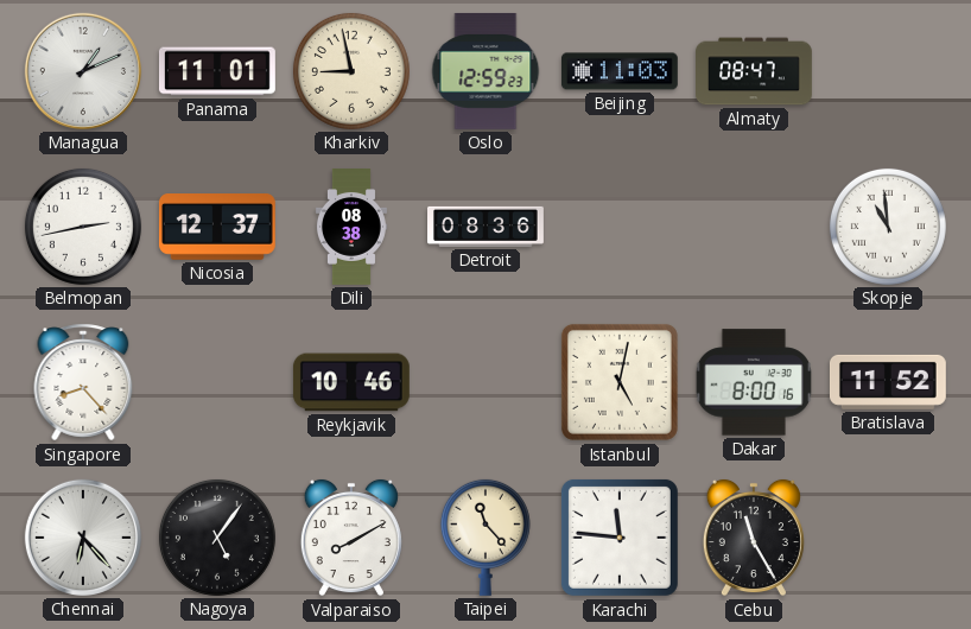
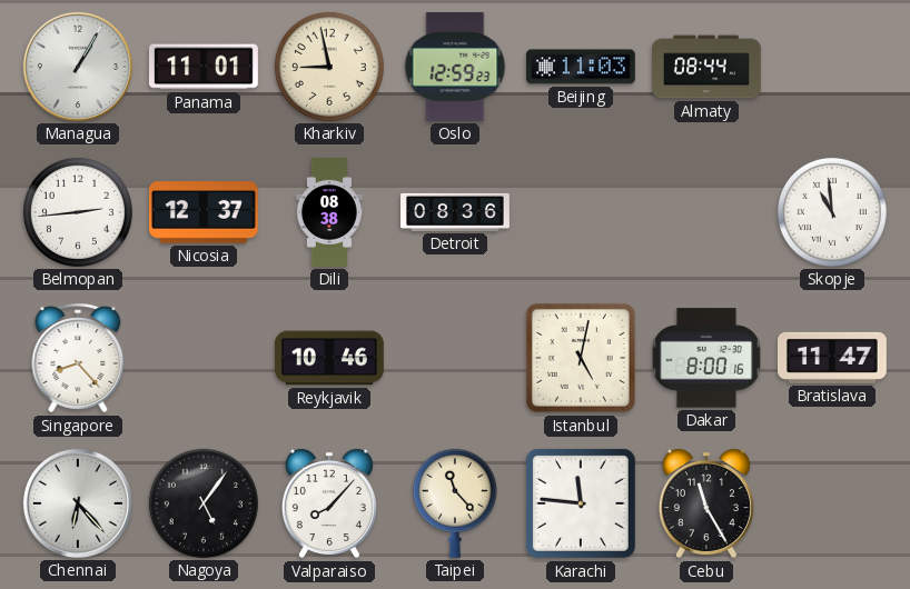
Managua: 1:11 -> 1:05
Almaty: 08:47 -> 08:44
Belmopan: 2:43 -> 2:44
Bratislava: 11:52 -> 11:47
Valparaiso: 8:10 -> 8:07
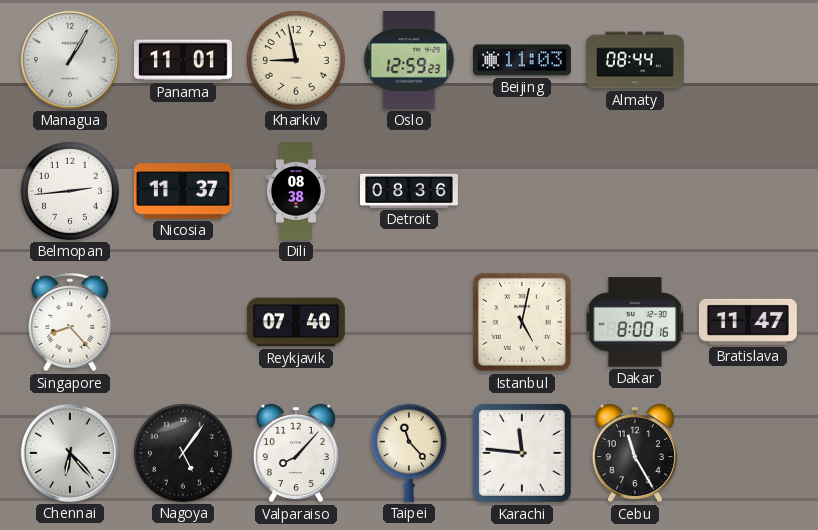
Nicosia: 12:37 -> 11:37
Skopje: 10:59 -> none
Reykjavik: 10:46 -> 07:40
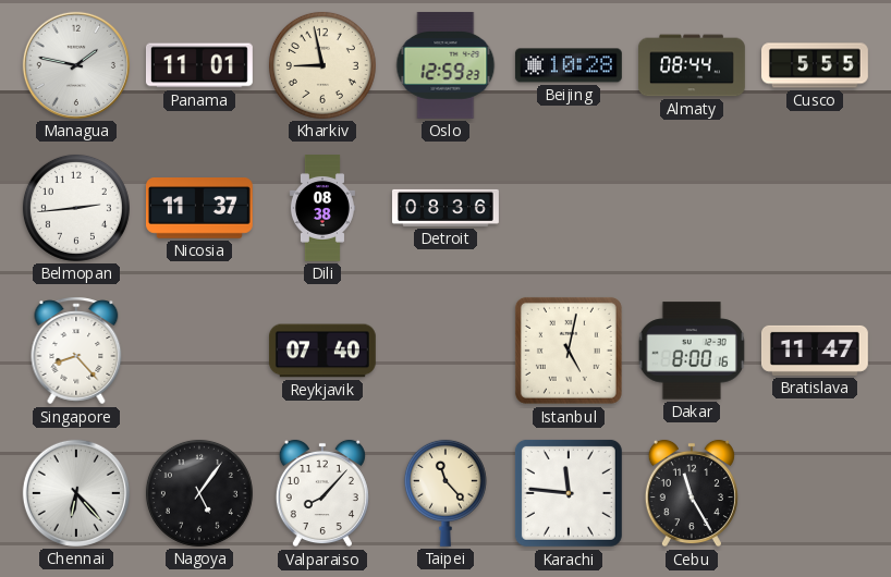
Managua: 1:05 -> 1:47
Beijing: 11:03 -> 10:28
Cusco: none -> 5:55
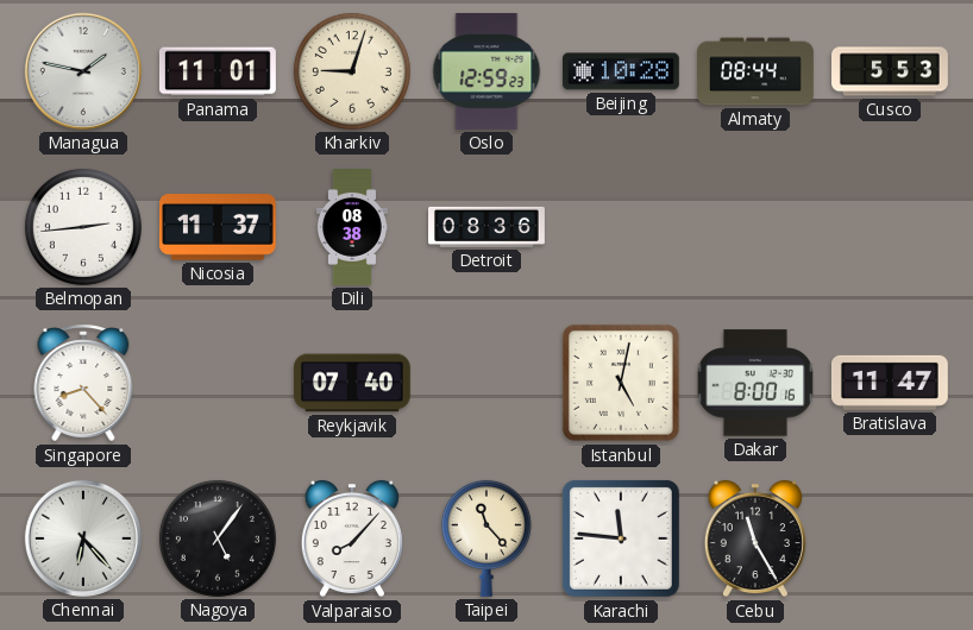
Kharkiv: 8:58 -> 9:03
Cusco: 5:55 -> 5:53
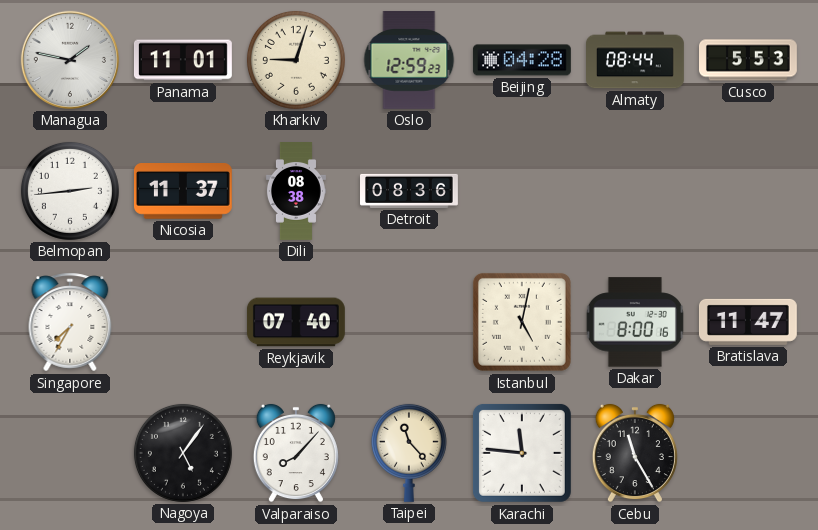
Beijing: 10:28 -> 04:28
Singapore: 8:23 -> 7:35
Chennai: 6:23 -> none
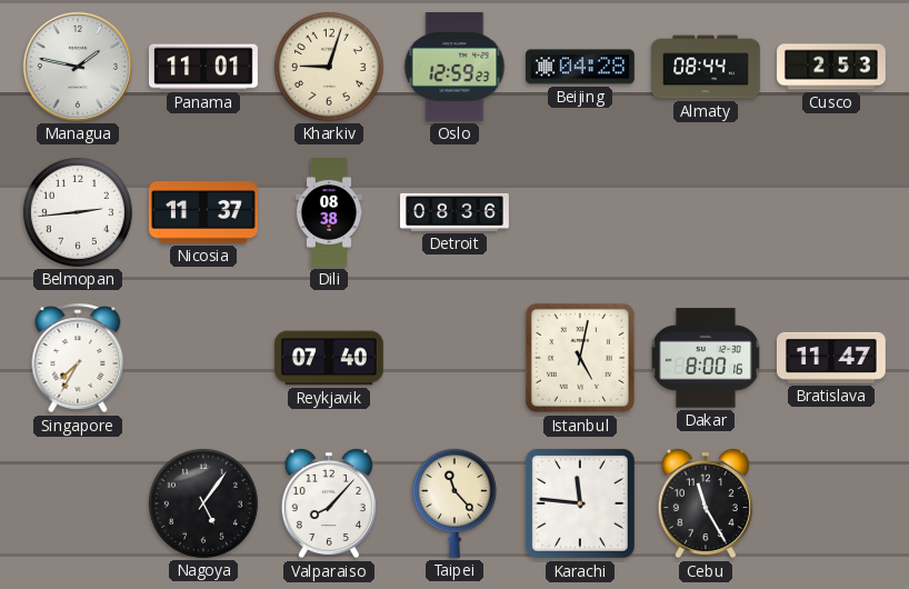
Cusco: 5:53 -> 2:53
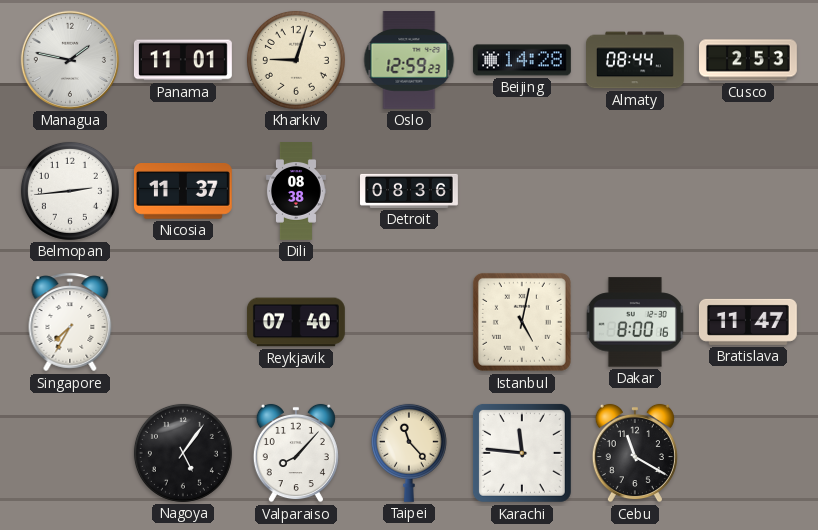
Beijing: 04:28 -> 14:28
Cebu: 11:25 -> 11:20
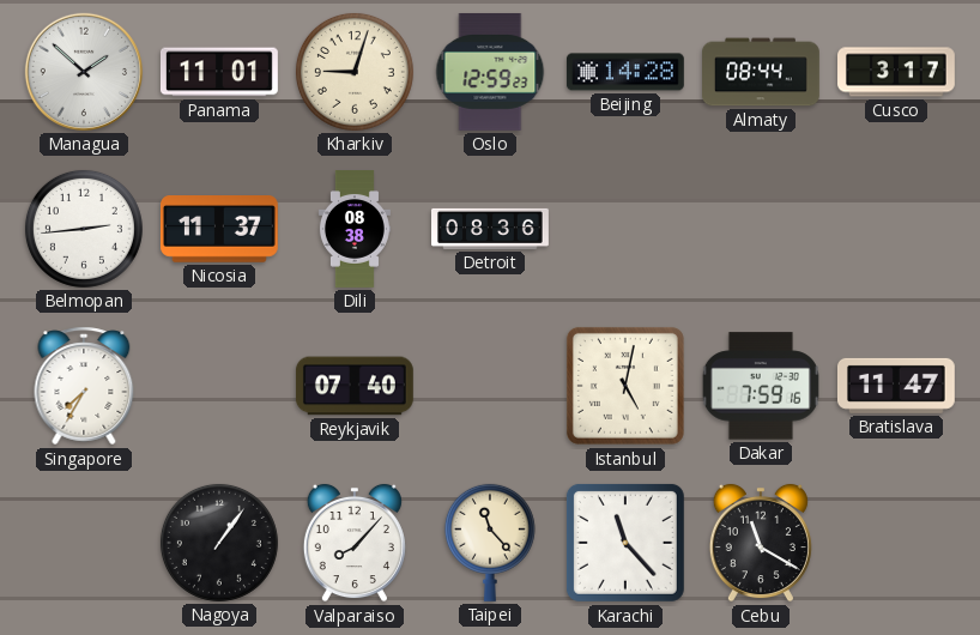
Managua: 1:47 -> 1:52
Cusco: 2:53 -> 3:17
Dakar: 8:00 -> 7:59
Nagoya: 5:06 -> 1:06
Karachi: 11:46 -> 11:23
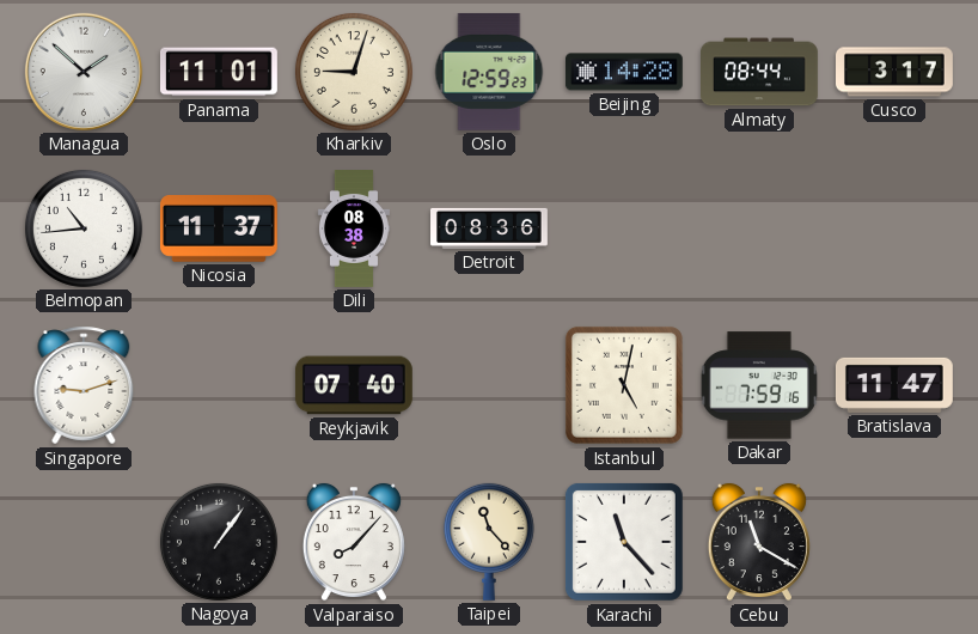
Belmopan: 2:44 -> 10:44
Singapore: 7:35 -> 9:12
